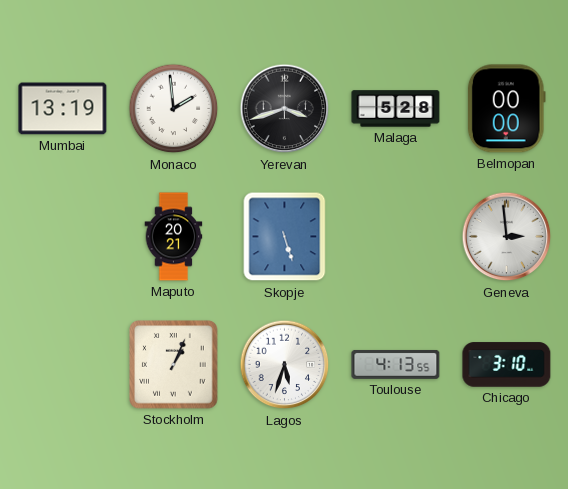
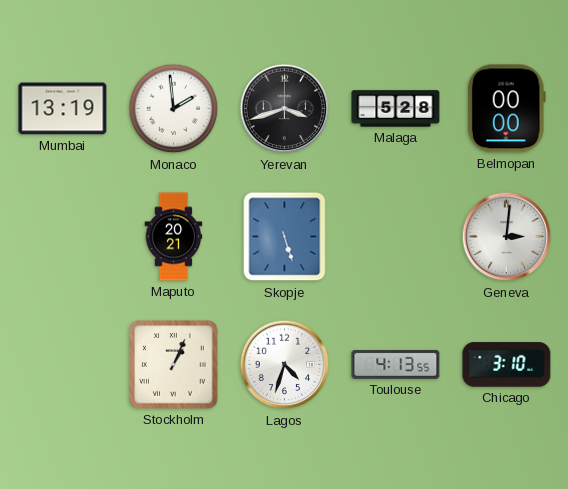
Geneva: 2:59 -> 3:01
Lagos: 5:33 -> 4:33
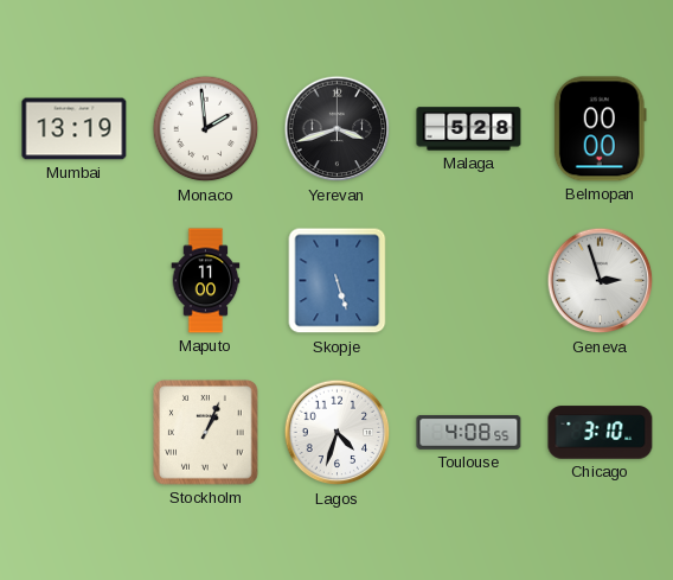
Maputo: 20:21 -> 11:00
Geneva: 3:01 -> 2:57
Toulouse: 4:13 -> 4:08
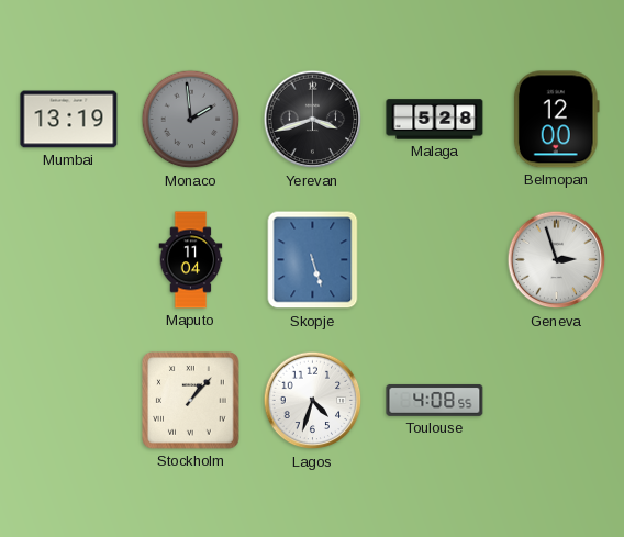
Monaco dial: white -> grey
Belmopan: 00:00 -> 12:00
Maputo: 11:00 -> 11:04
Stockholm: 1:04 -> 1:07
Chicago: 3:10 -> none
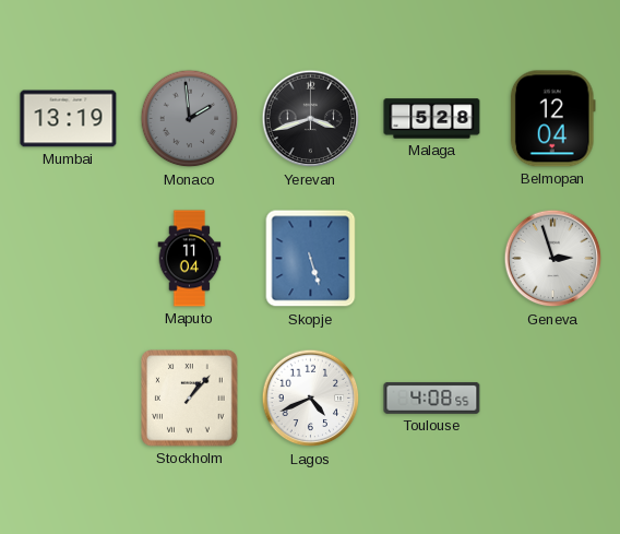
Belmopan: 12:00 -> 12:04
Lagos: 4:33 -> 4:41
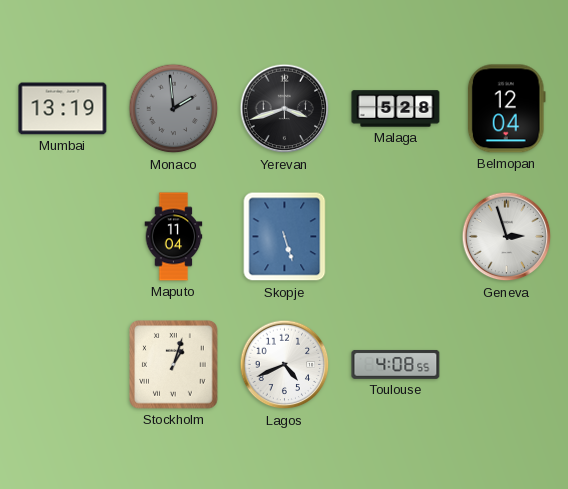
Stockholm: 1:07 -> 1:03
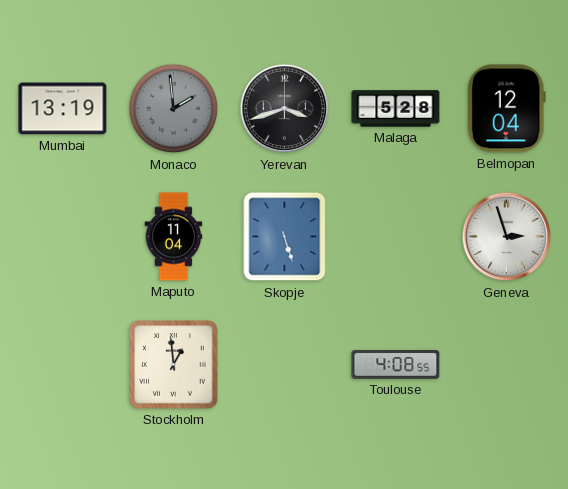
Stockholm: 1:03 -> 12:59
Lagos: 4:41 -> none
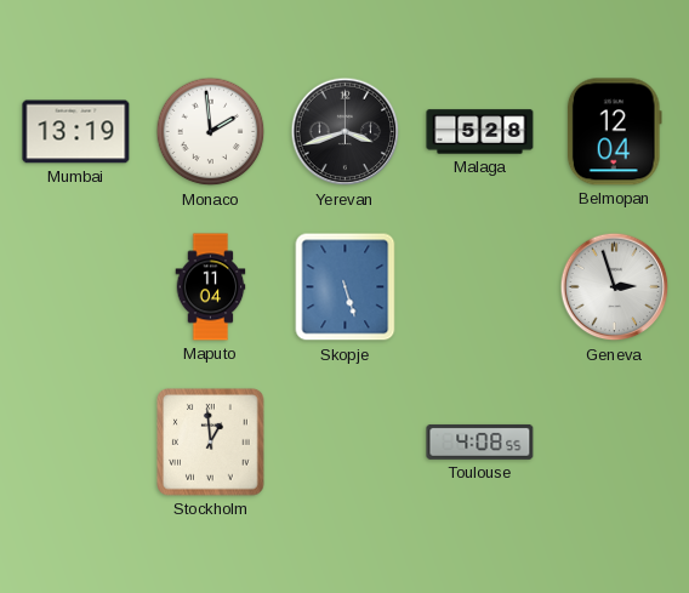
Monaco dial: grey -> white
